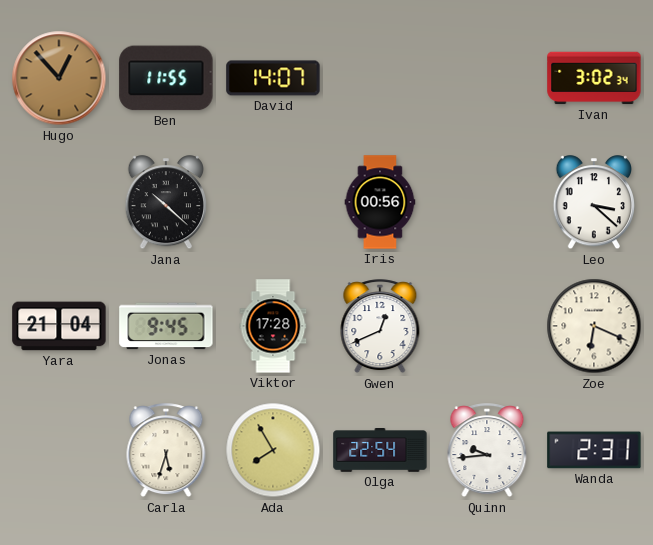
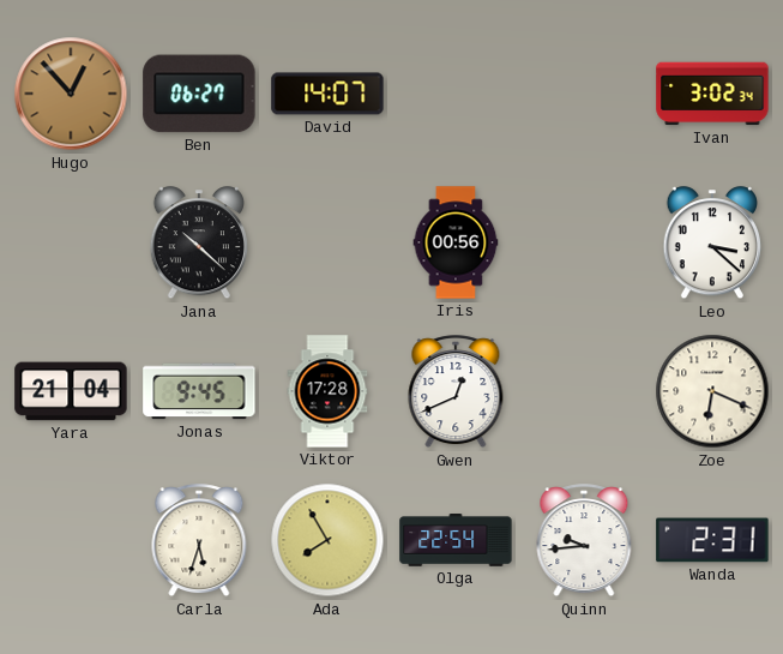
Ben: 11:55 -> 06:27
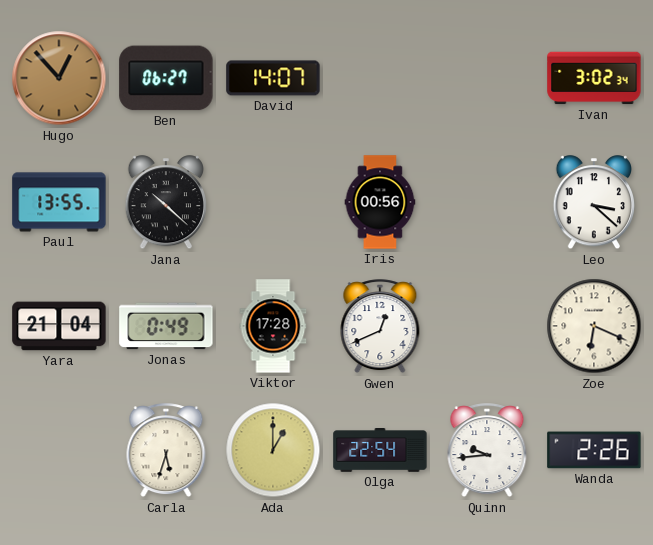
Paul: none -> 13:55
Jonas: 9:45 -> 0:49
Ada: 7:55 -> 1:00
Wanda: 2:31 -> 2:26
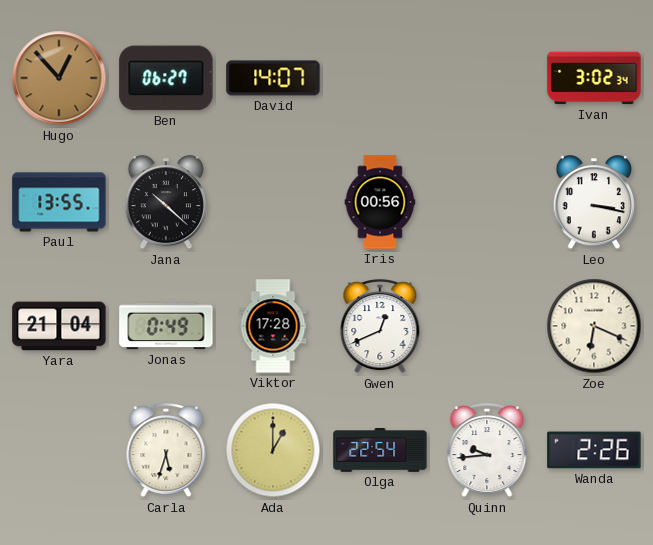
Leo: 3:22 -> 3:17
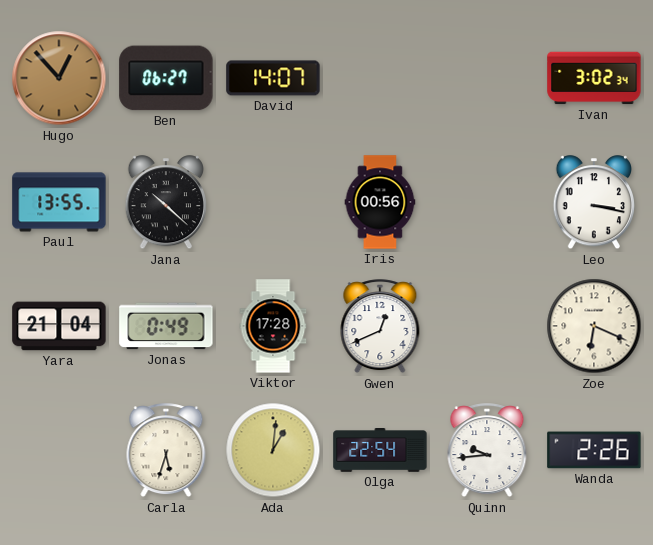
Ada: 1:00 -> 1:01
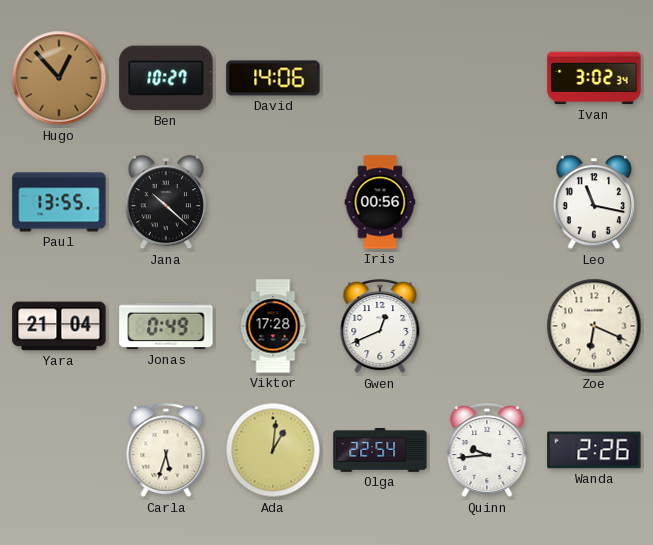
Ben: 06:27 -> 10:27
David: 14:07 -> 14:06
Leo: 3:17 -> 11:17
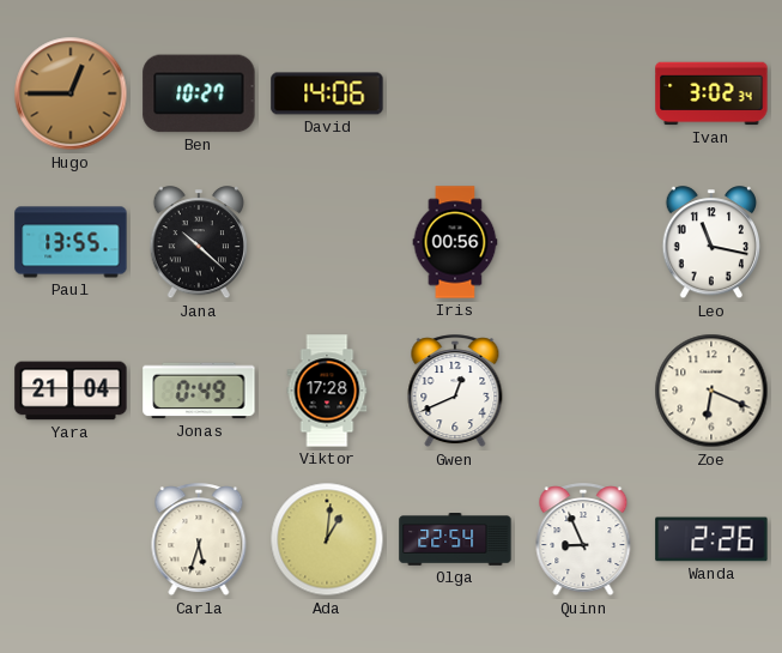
Hugo: 12:53 -> 12:45
Quinn: 9:44 -> 8:56
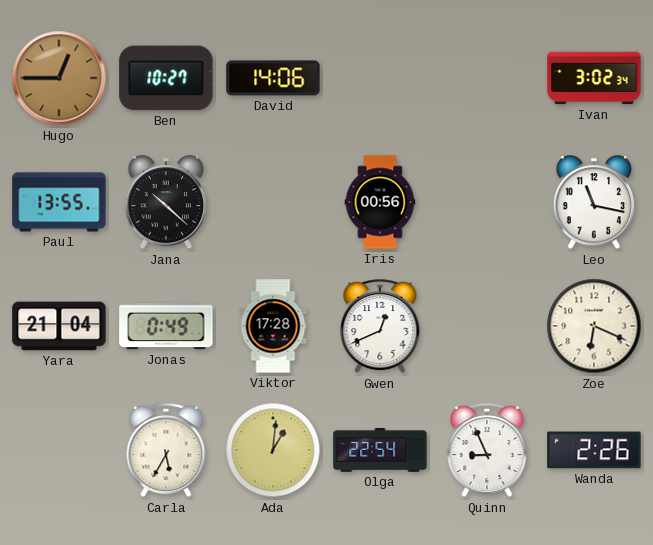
Carla: 5:33 -> 5:35
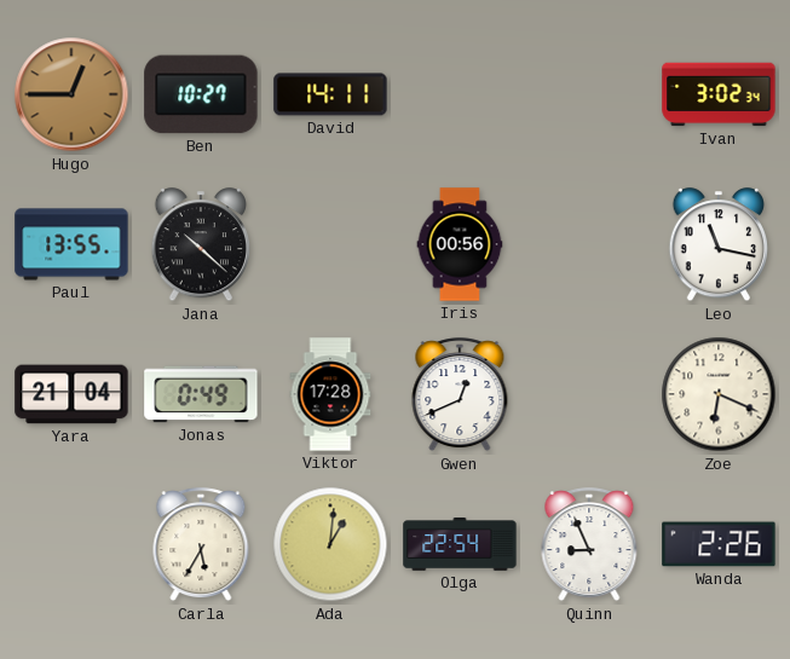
David: 14:06 -> 14:11
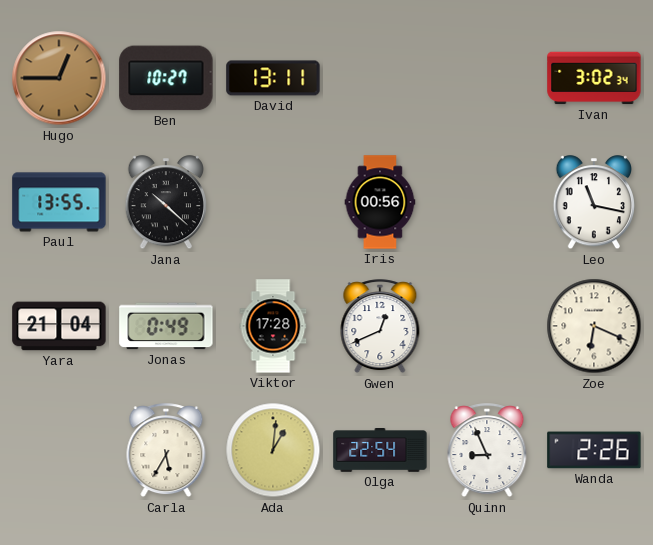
David: 14:11 -> 13:11
